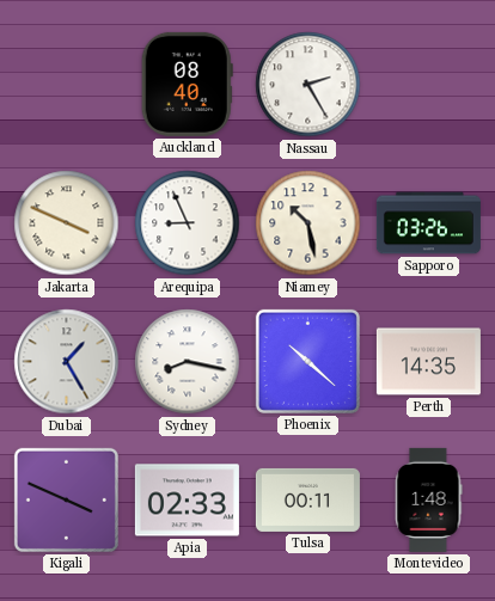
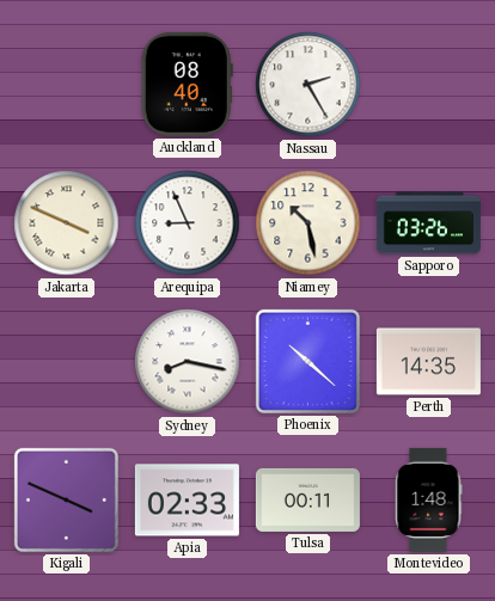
Dubai: 1:25 -> none
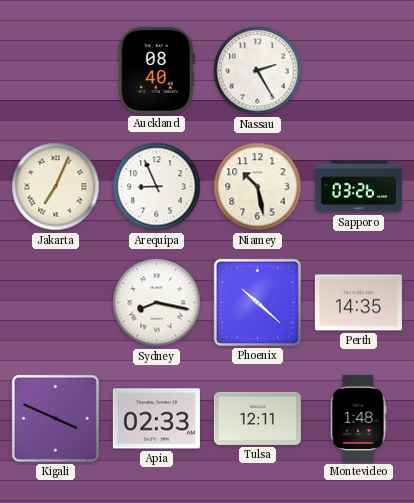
Jakarta: 3:49 -> 7:04
Tulsa: 00:11 -> 12:11
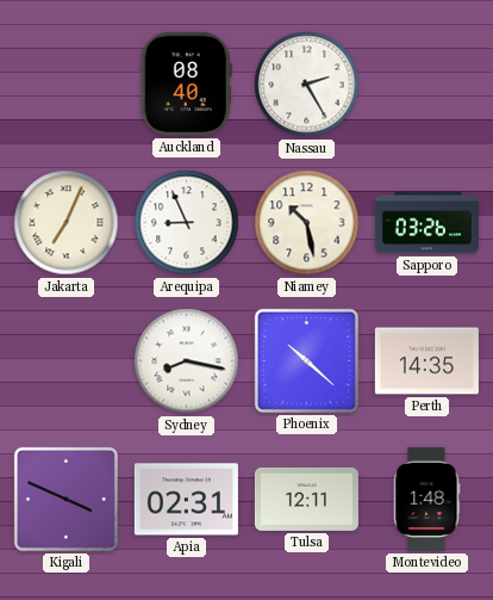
Apia: 02:33 -> 02:31
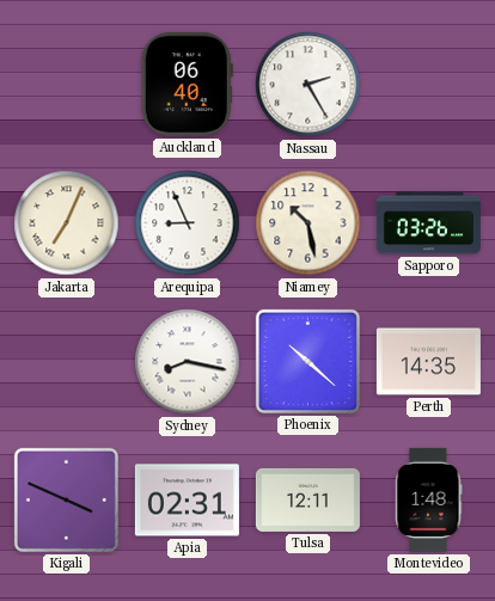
Auckland: 08:40 -> 06:40
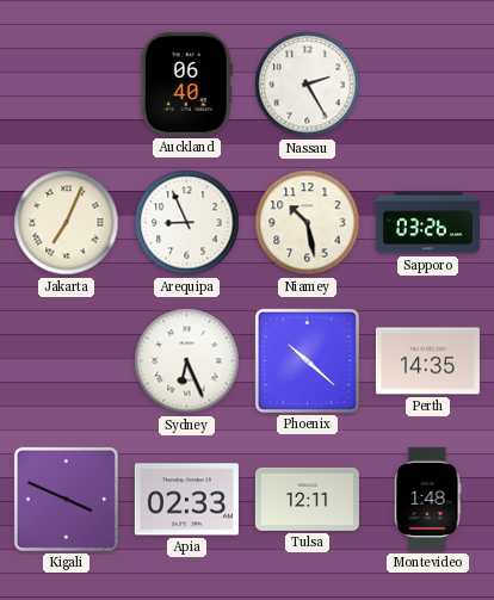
Sydney: 8:17 -> 6:26
Apia: 02:31 -> 02:33
